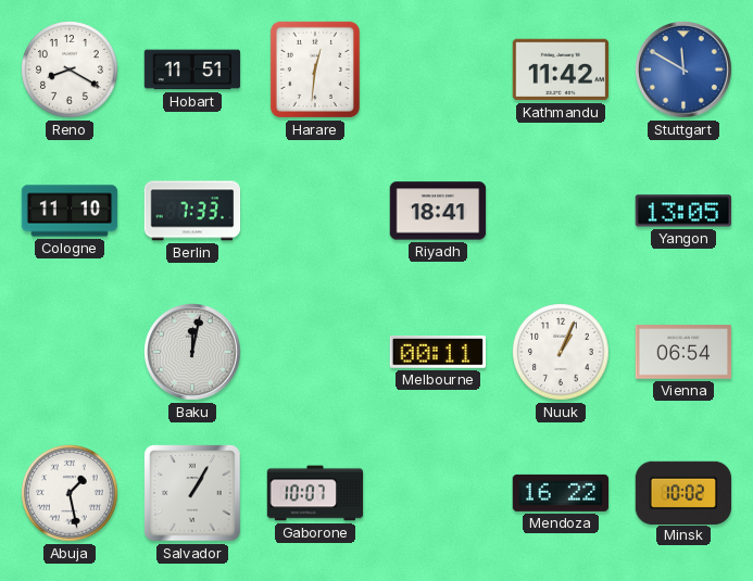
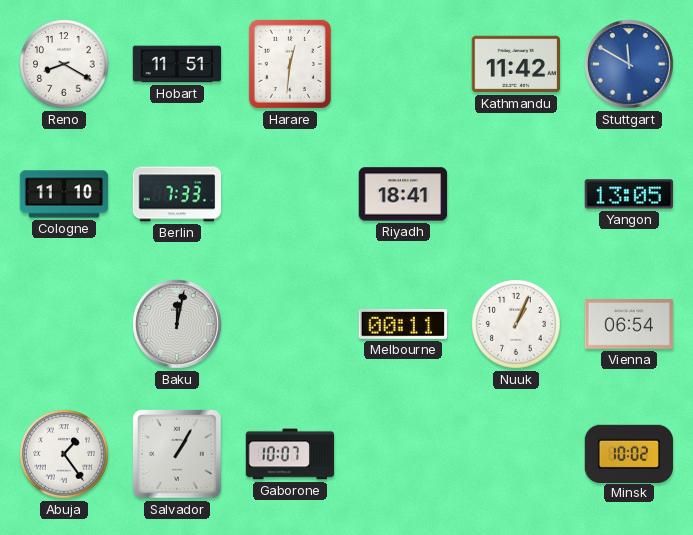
Abuja: 1:28 -> 1:24
Mendoza: 16:22 -> none
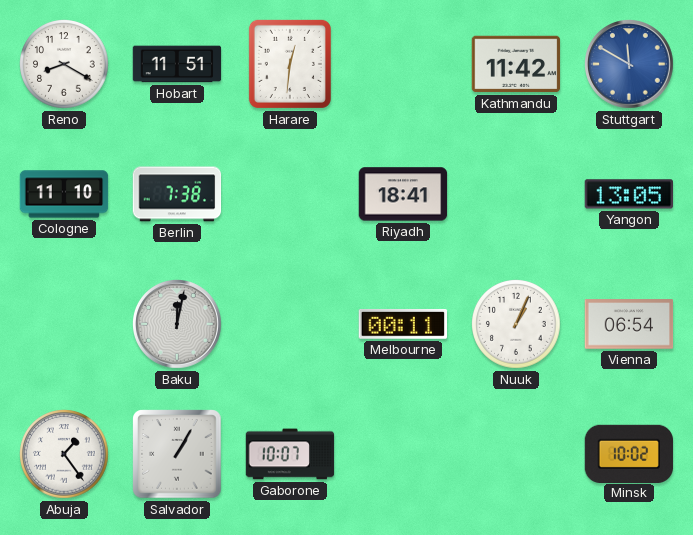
Berlin: 7:33 -> 7:38
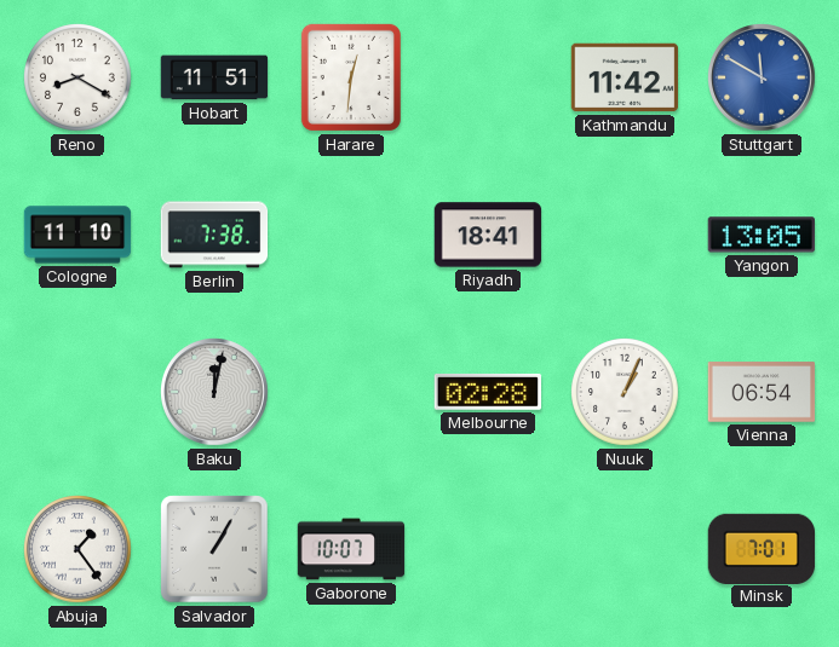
Melbourne: 00:11 -> 02:28
Minsk: 10:02 -> 7:01
